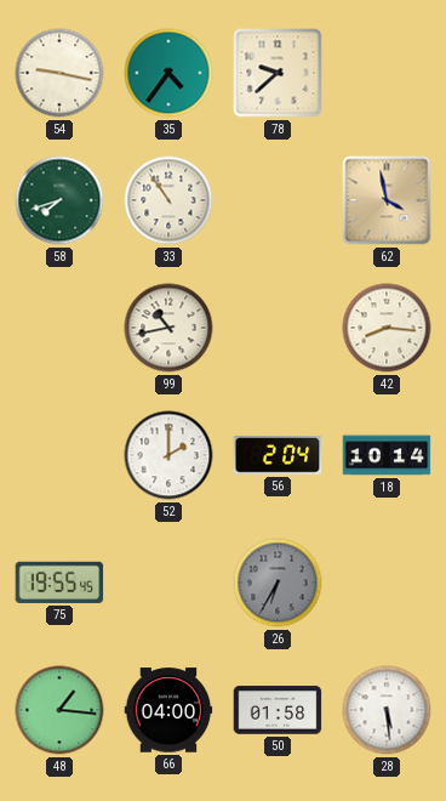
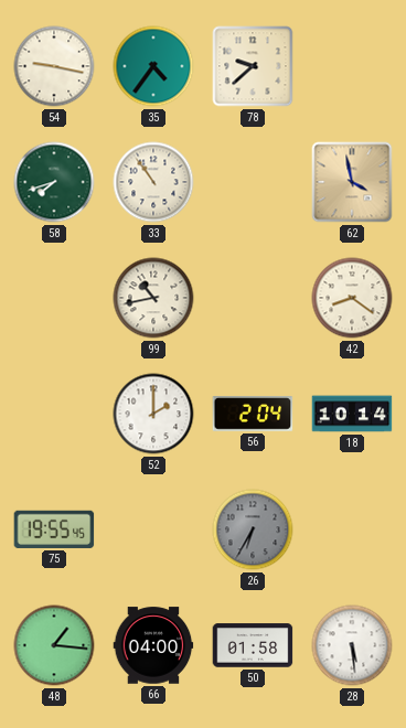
42: 8:16 -> 8:21
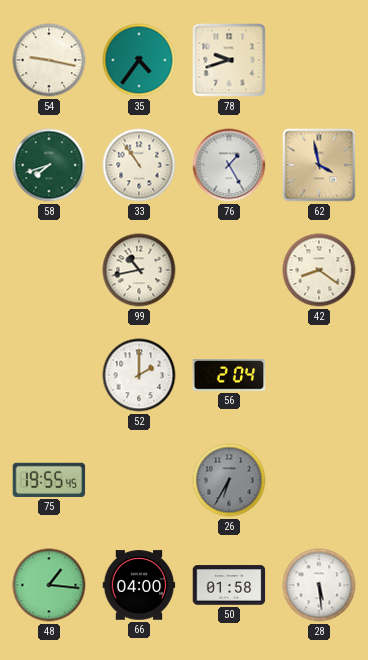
78: 9:38 -> 9:42
76: none -> 1:25
18: 10:14 -> none
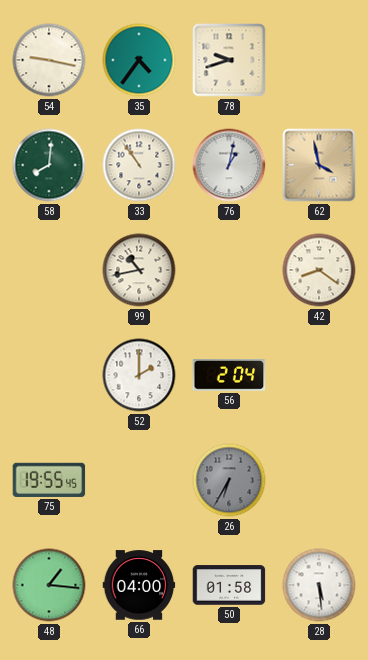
58: 7:42 -> 8:01
76: 1:25 -> 1:02
